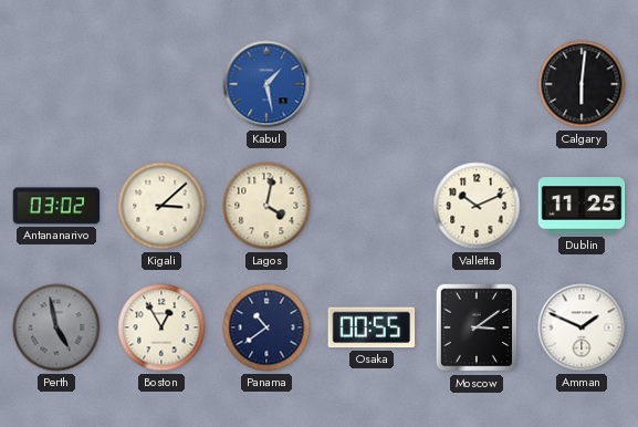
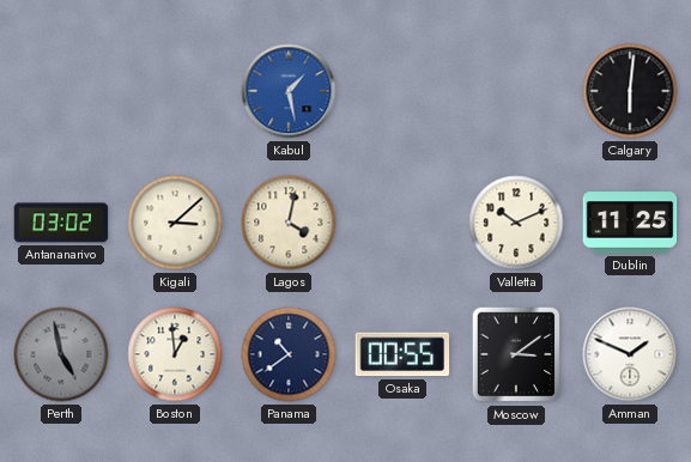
Boston: 12:55 -> 12:59
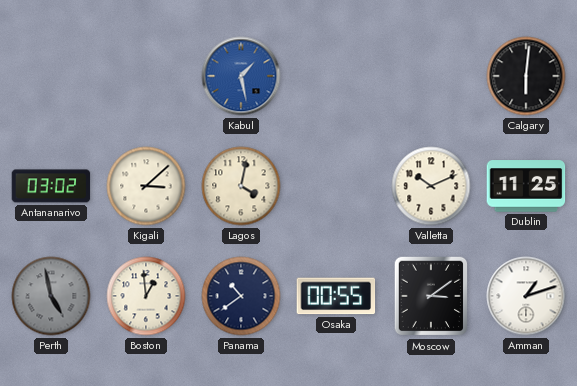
Amman: 1:49 -> 1:12
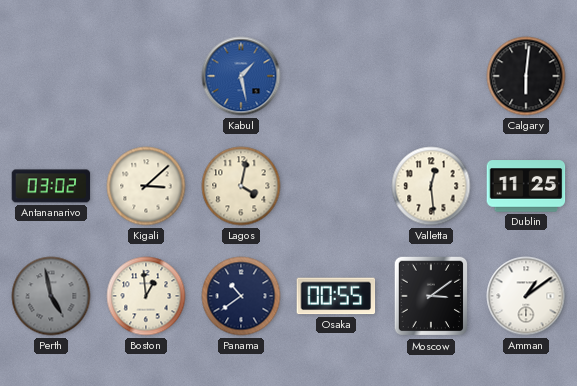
Valletta: 10:11 -> 12:29
Amman: 1:12 -> 1:09
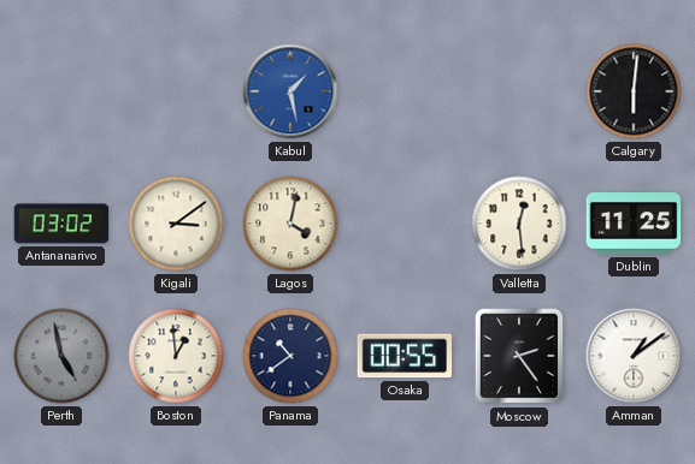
Kigali: 3:08 -> 3:09
Moscow: 3:09 -> 2:24
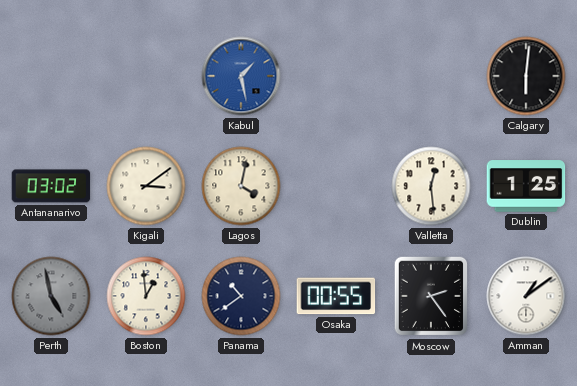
Dublin: 11:25 -> 1:25
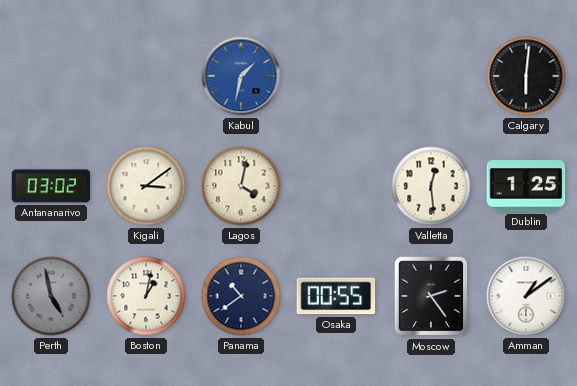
Kabul: 1:28 -> 1:32
Boston: 12:59 -> 1:02
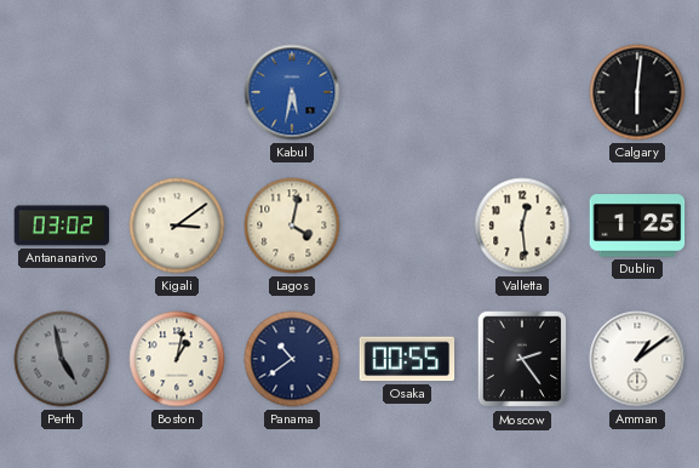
Kabul: 1:32 -> 5:32
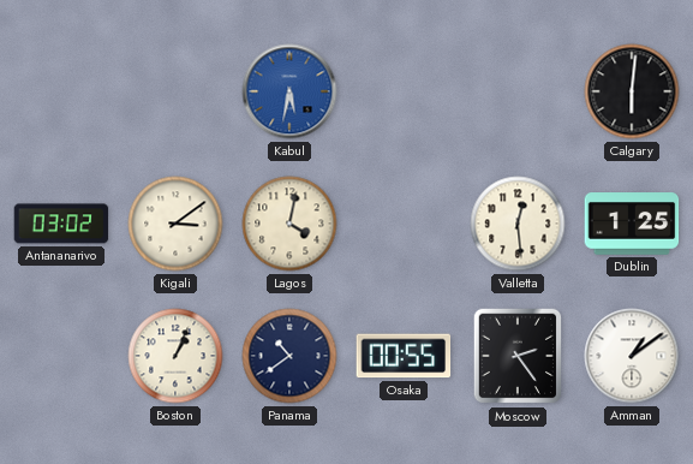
Perth: 4:58 -> none
Boston: 1:02 -> 1:04
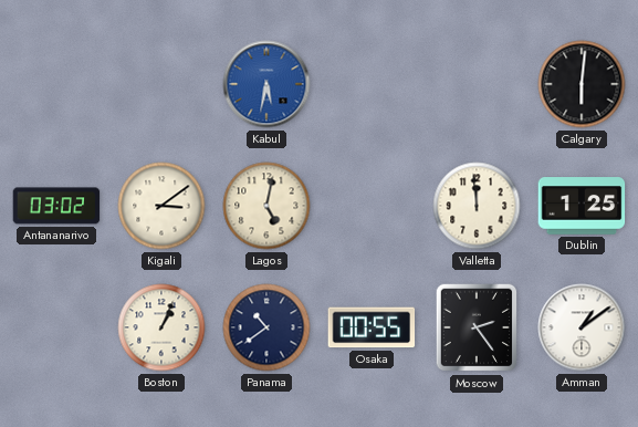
Lagos: 4:02 -> 5:02
Valletta: 12:29 -> 11:59
